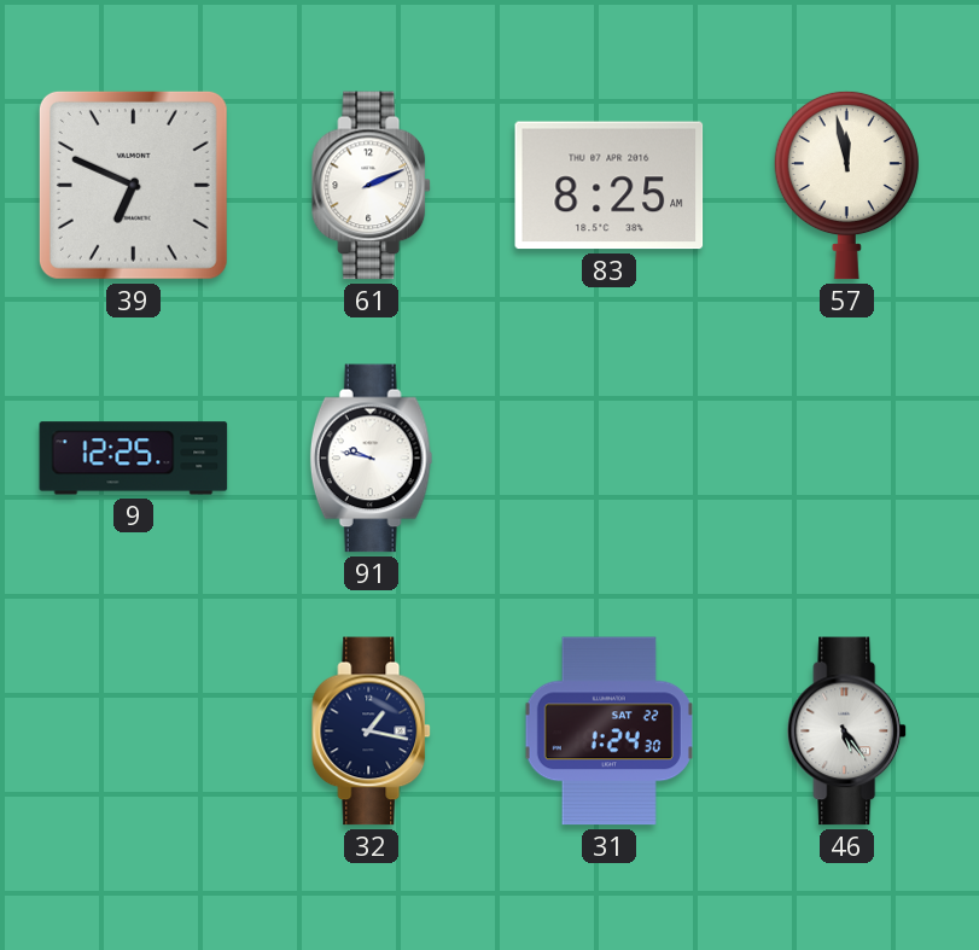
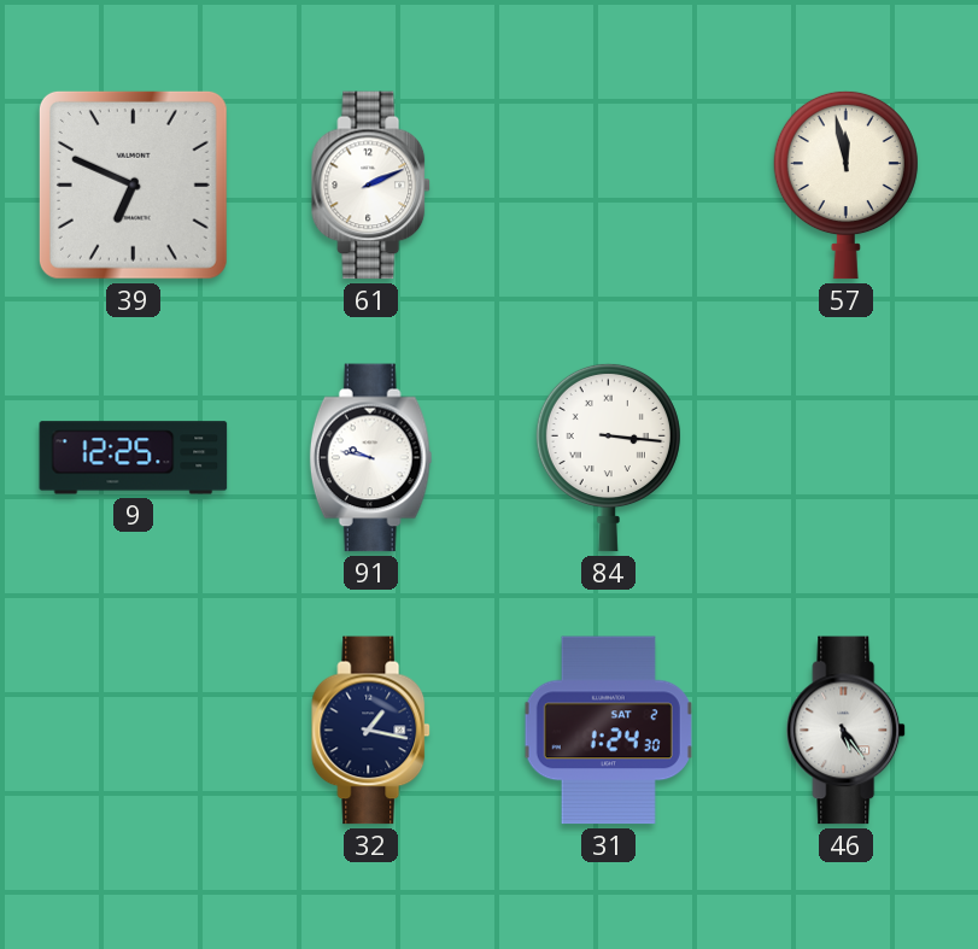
83: 8:25 -> none
84: none -> 3:16
31 date: SAT 22 -> SAT 2
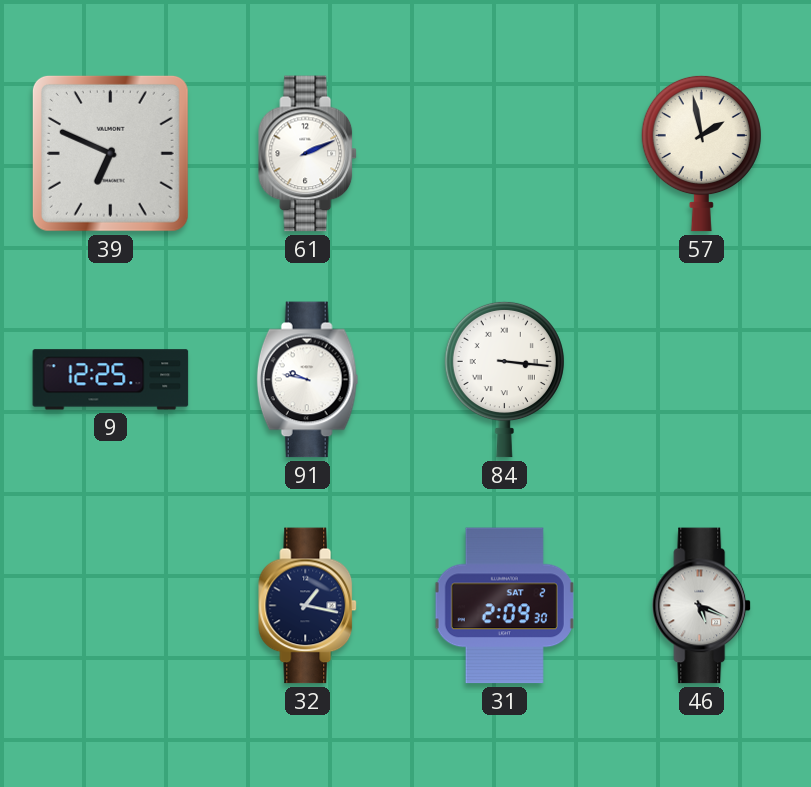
57: 11:58 -> 1:58
31: 1:24 -> 2:09
46: 5:24 -> 5:19
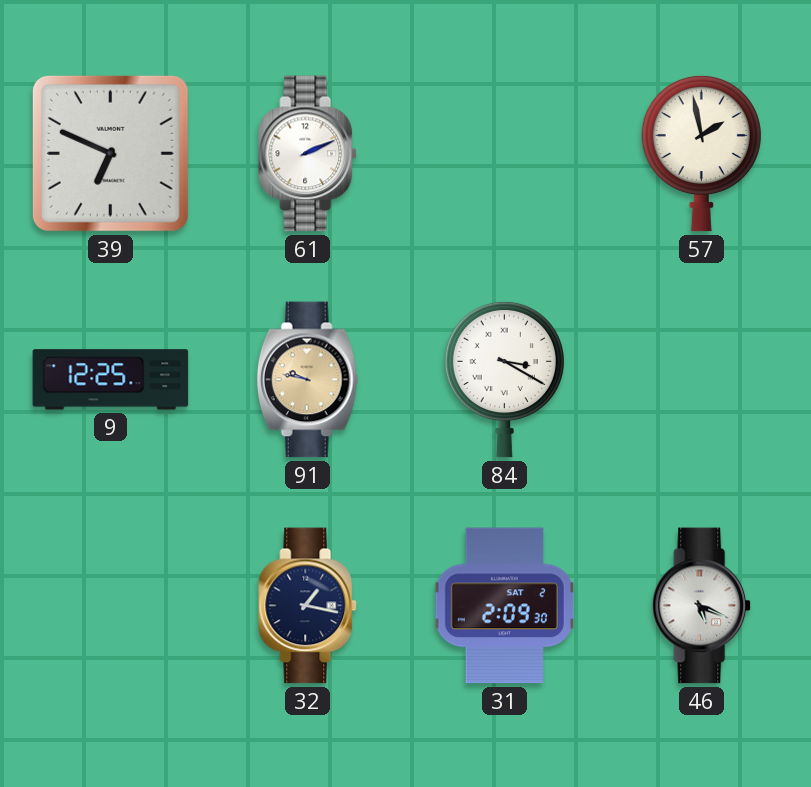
91 dial: white -> champagne
84: 3:16 -> 3:20
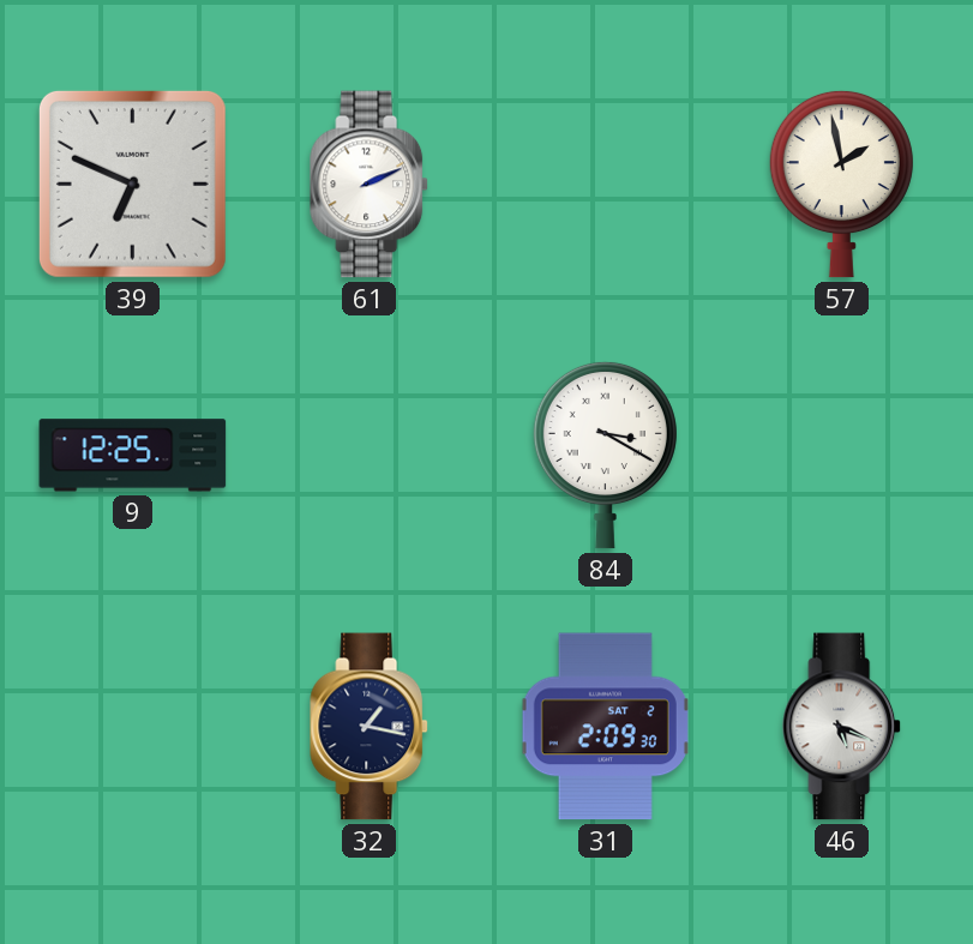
91: 9:47 -> none
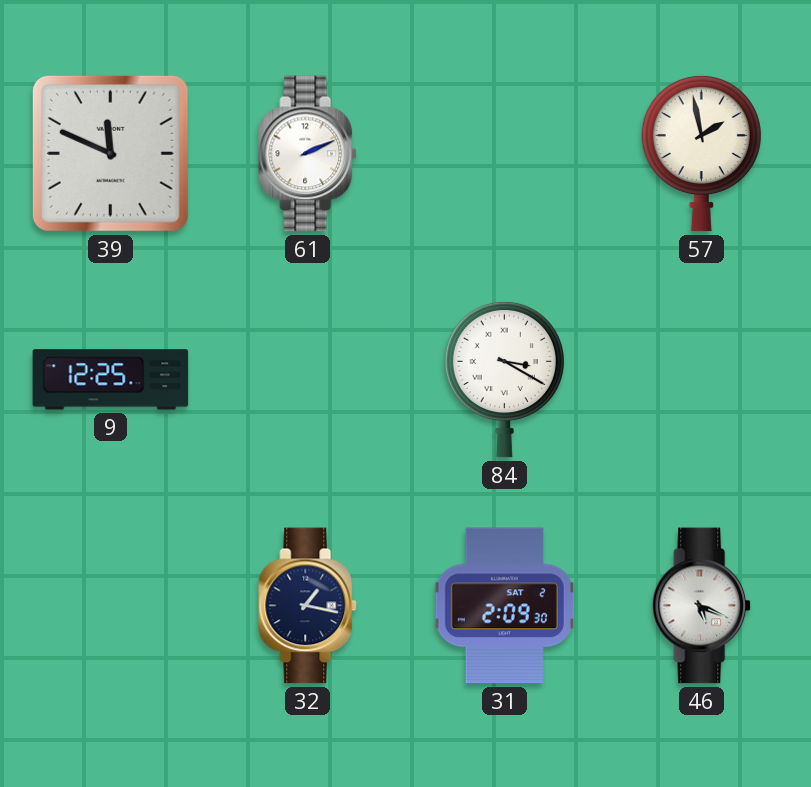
39: 6:49 -> 11:49
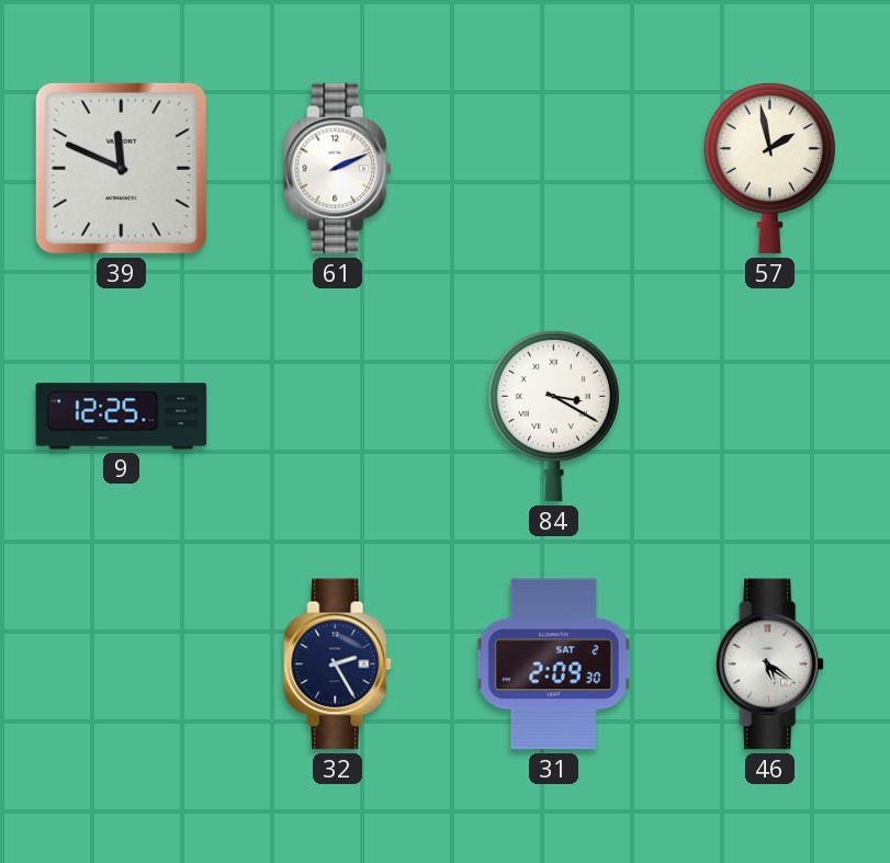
32: 1:17 -> 2:25
46: 5:19 -> 5:21
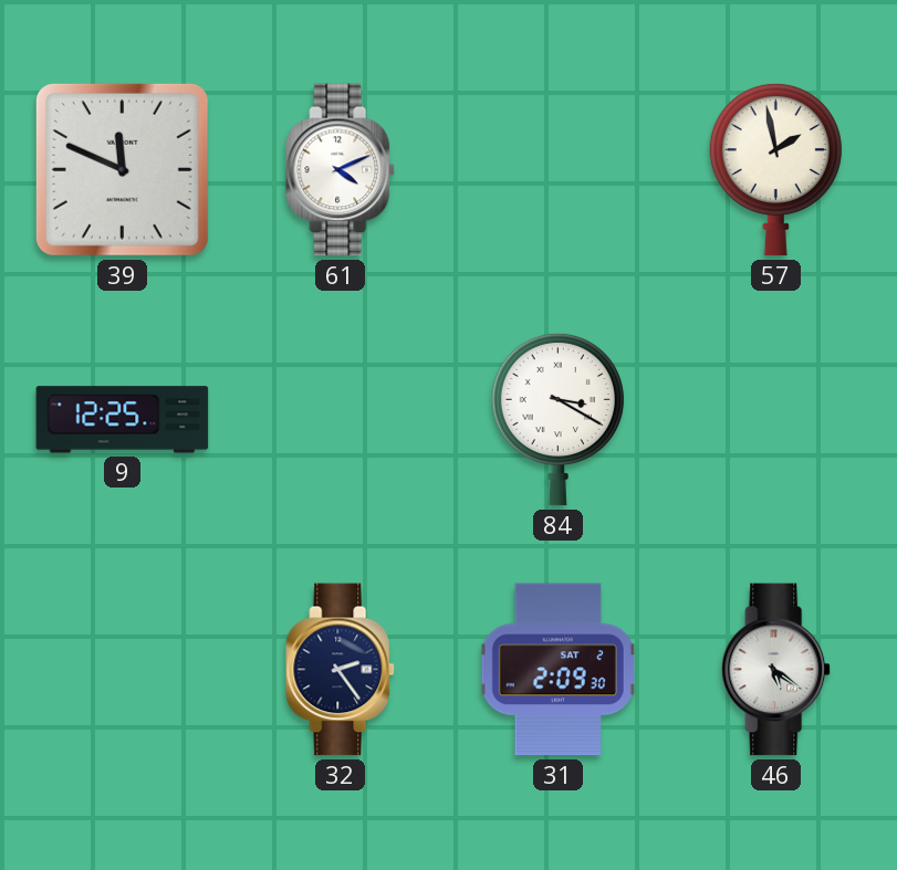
61: 2:11 -> 4:11
32: 2:25 -> 2:24
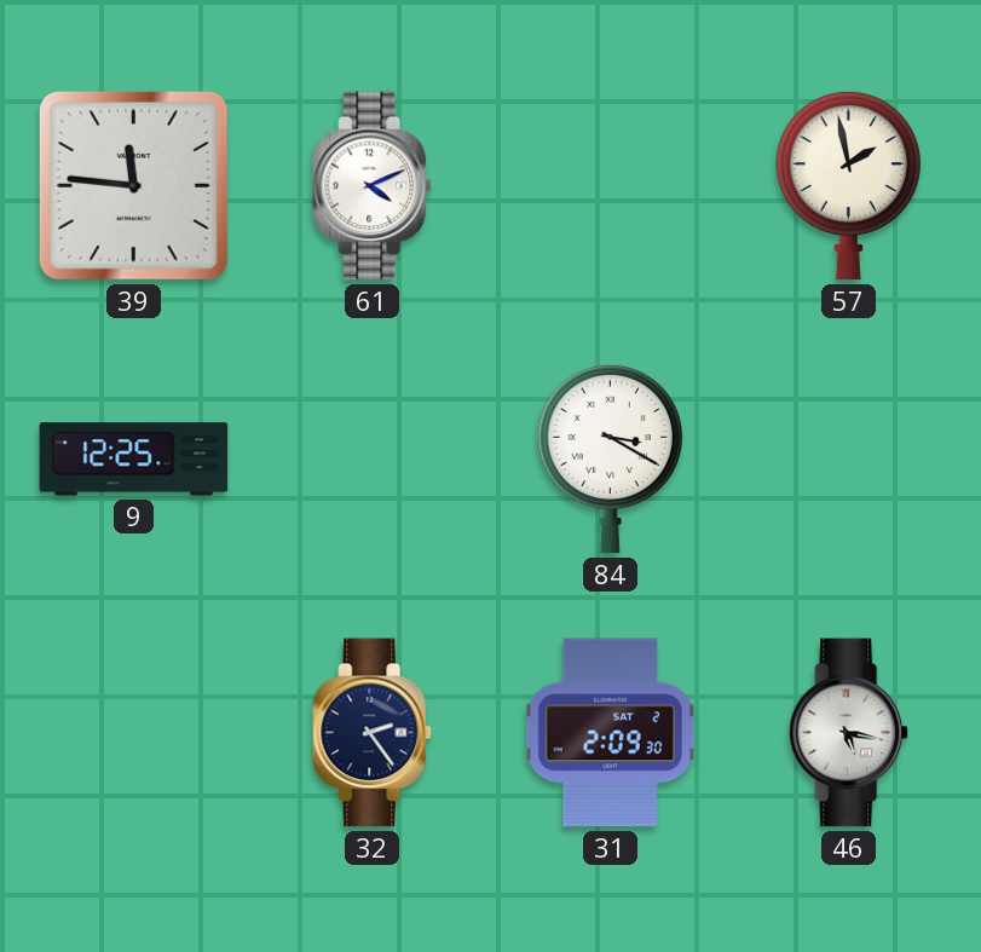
39: 11:49 -> 11:46
46: 5:21 -> 5:17
